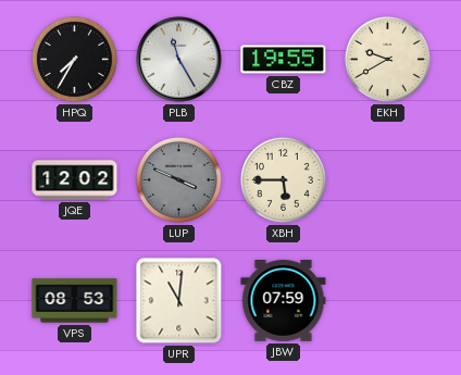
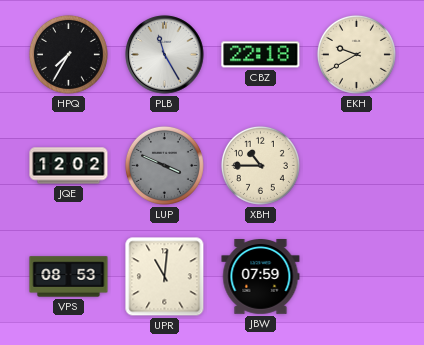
CBZ: 19:55 -> 22:18
XBH: 5:45 -> 10:45
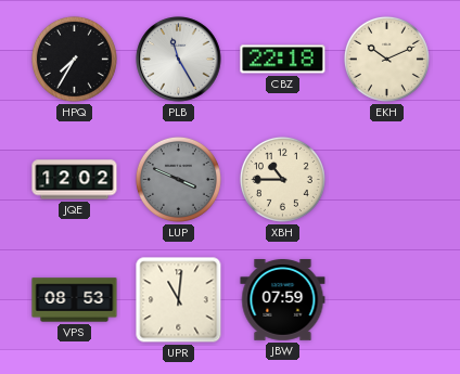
EKH: 9:40 -> 10:11
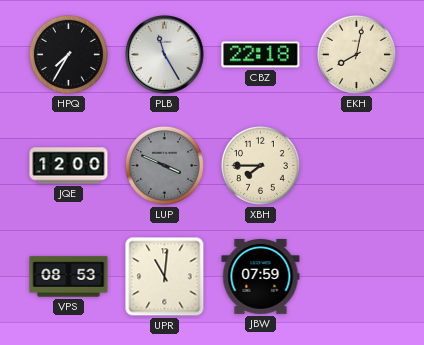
EKH: 10:11 -> 8:02
JQE: 12:02 -> 12:00
XBH: 10:45 -> 7:45
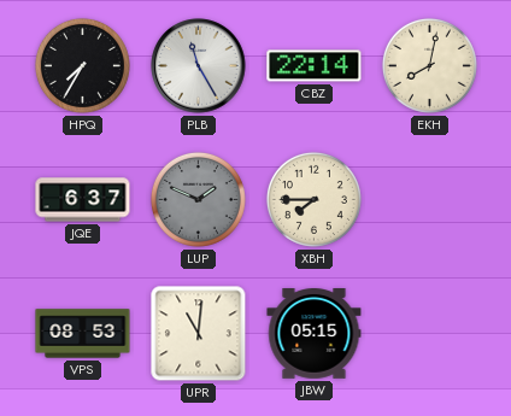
CBZ: 22:18 -> 22:14
JQE: 12:00 -> 6:37
LUP: 3:49 -> 1:49
JBW: 07:59 -> 05:15
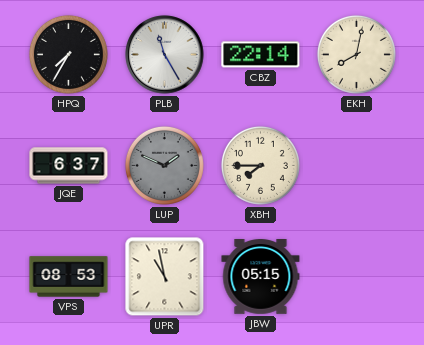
UPR: 11:01 -> 10:58
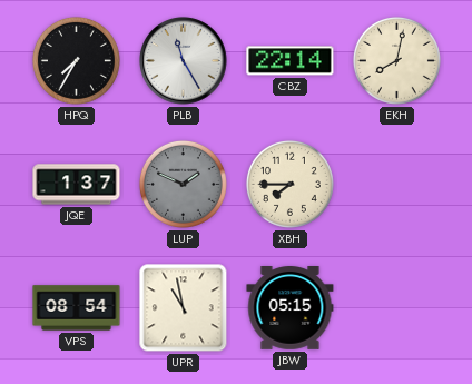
JQE: 6:37 -> 1:37
VPS: 08:53 -> 08:54
